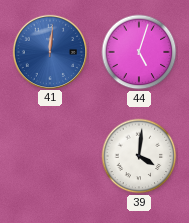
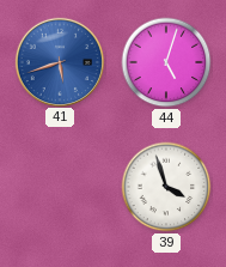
41: 12:01 -> 5:42
39: 4:01 -> 3:57
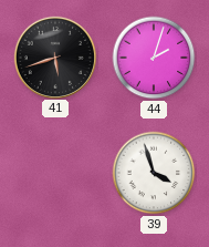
41 dial: blue -> black
44: 5:03 -> 2:03
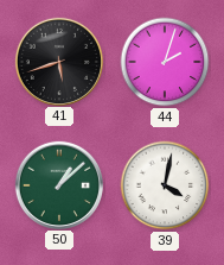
50: none -> 1:08
39: 3:57 -> 4:02
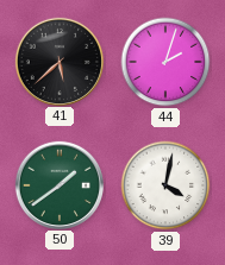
41: 5:42 -> 5:38
50: 1:08 -> 1:39
